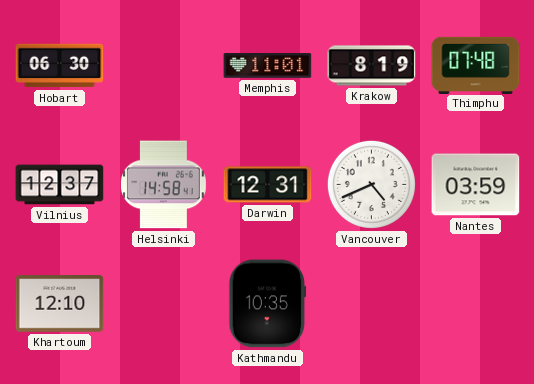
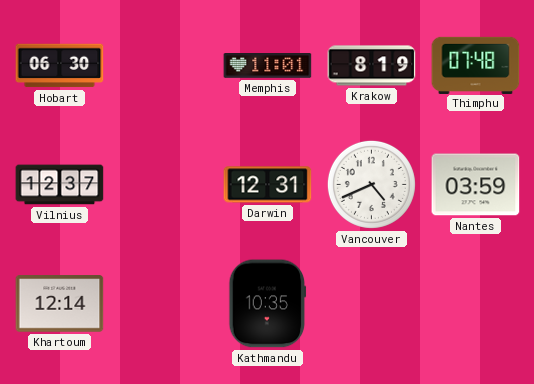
Helsinki: 14:58 -> none
Khartoum: 12:10 -> 12:14
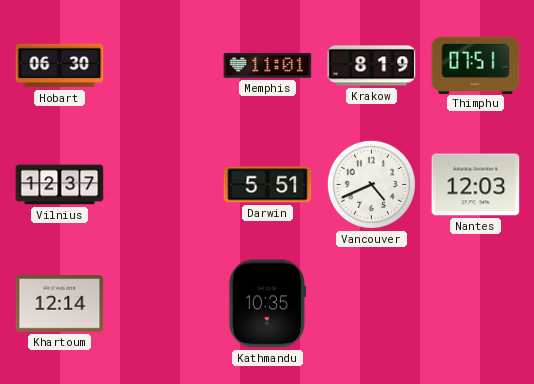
Thimphu: 07:48 -> 07:51
Darwin: 12:31 -> 5:51
Nantes: 03:59 -> 12:03
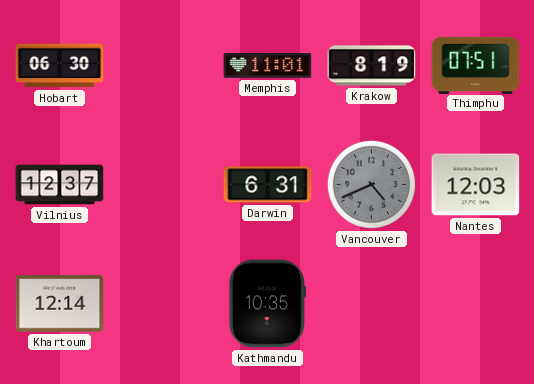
Darwin: 5:51 -> 6:31
Vancouver dial: white -> grey
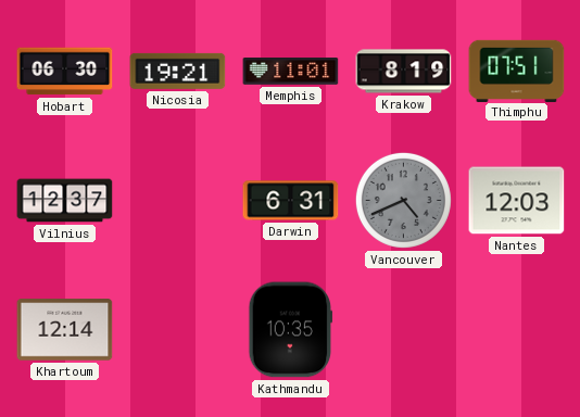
Nicosia: none -> 19:21
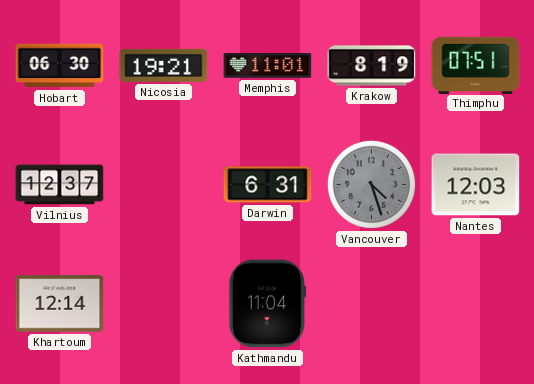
Vancouver: 4:41 -> 4:27
Kathmandu: 10:35 -> 11:04
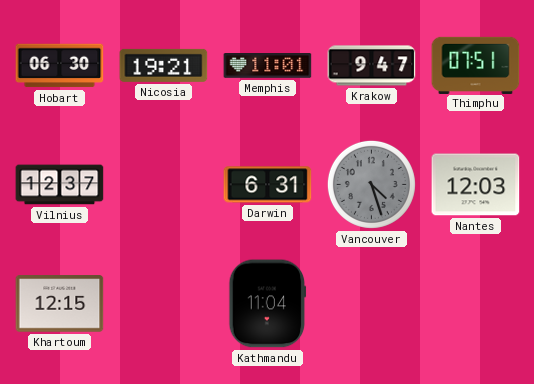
Krakow: 8:19 -> 9:47
Khartoum: 12:14 -> 12:15
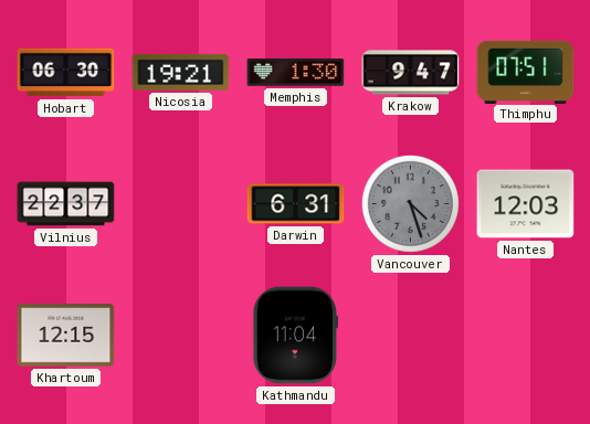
Memphis: 11:01 -> 1:30
Vilnius: 12:37 -> 22:37
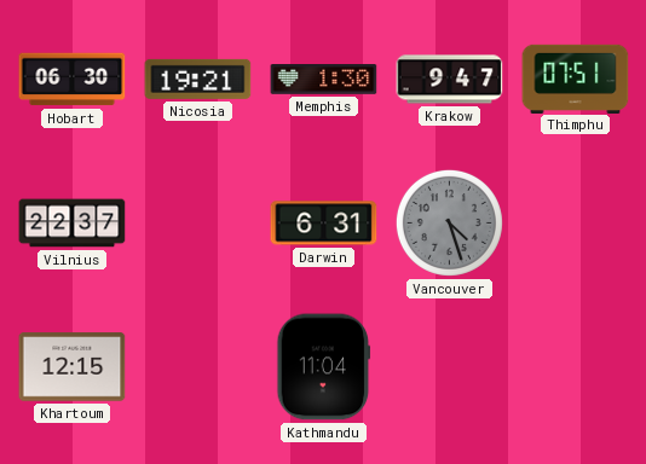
Nantes: 12:03 -> none
